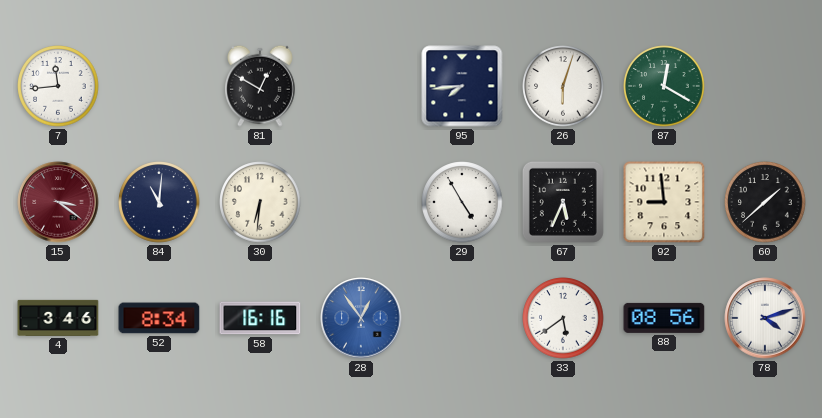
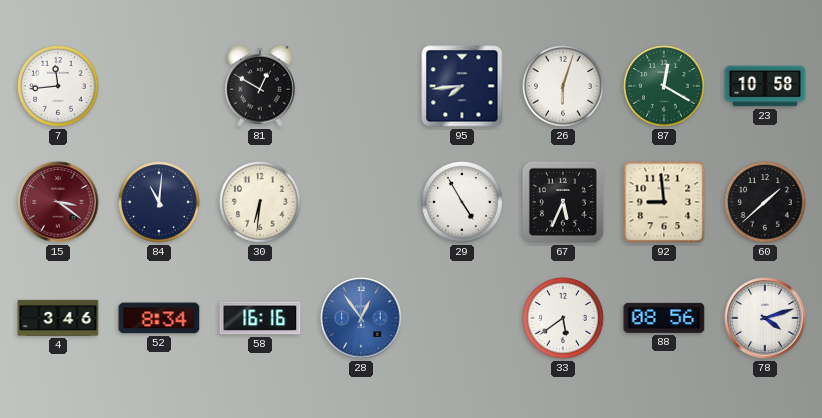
23: none -> 10:58
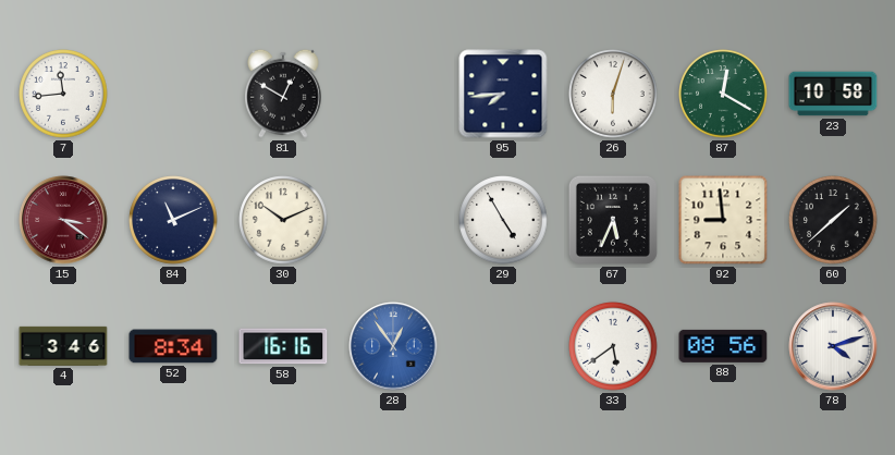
84: 11:01 -> 11:11
30: 6:31 -> 10:11
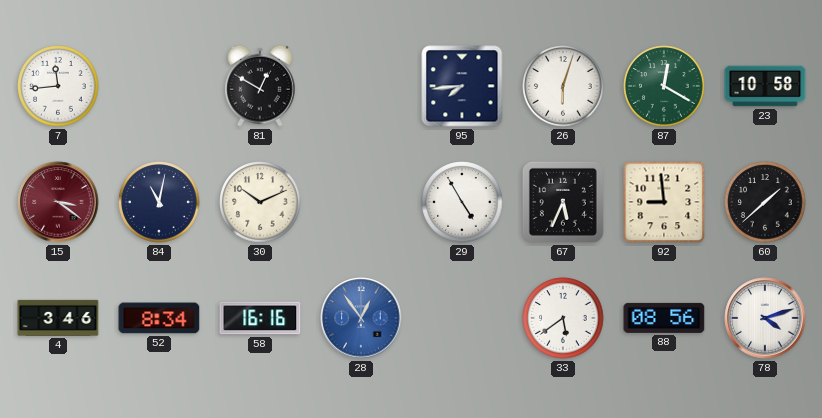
84: 11:11 -> 11:02
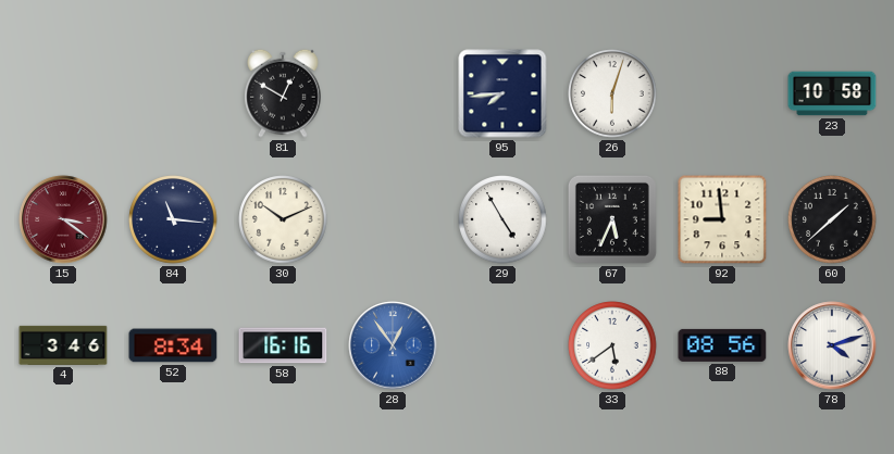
7: 11:44 -> none
87: 12:20 -> none
84: 11:02 -> 11:16
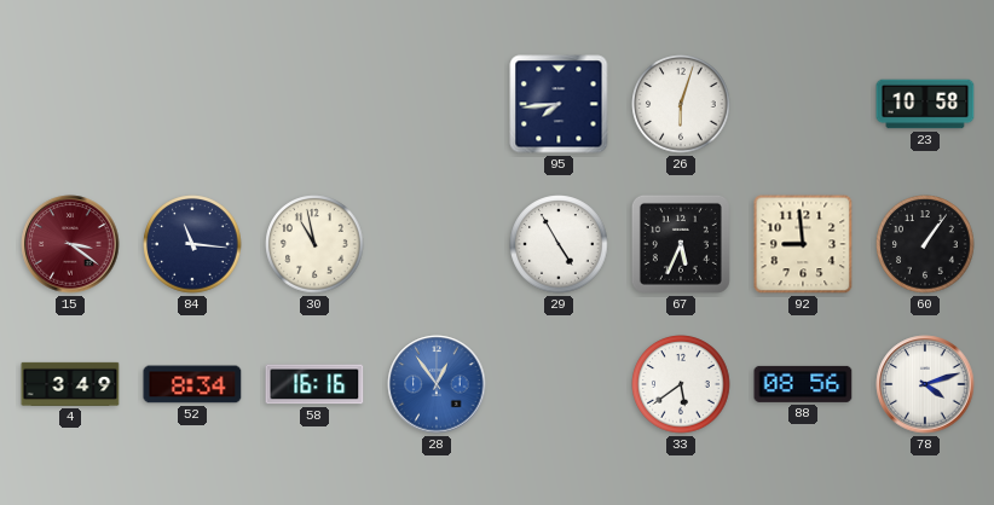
81: 12:50 -> none
30: 10:11 -> 10:58
60: 1:38 -> 1:06
4: 3:46 -> 3:49
